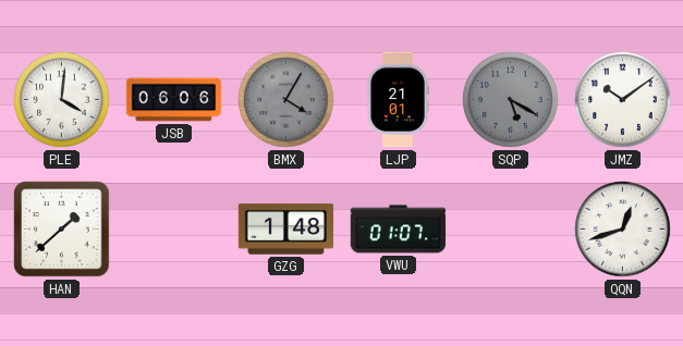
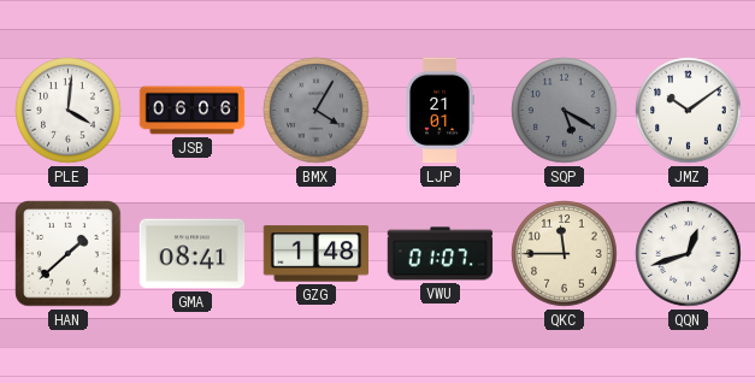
GMA: none -> 08:41
QKC: none -> 11:45
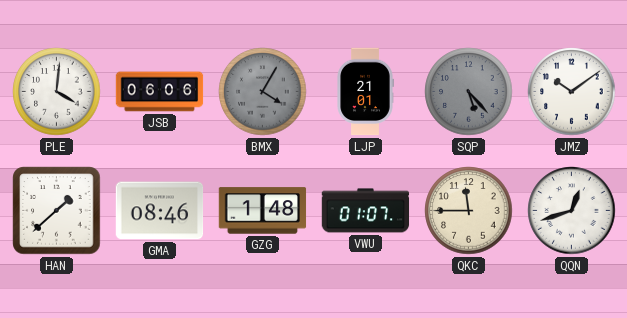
SQP: 5:20 -> 5:23
GMA: 08:41 -> 08:46
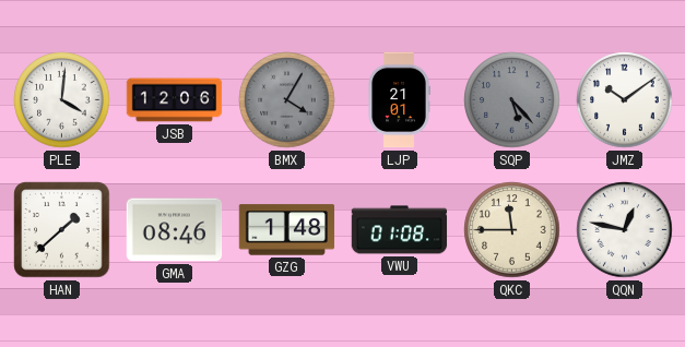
JSB: 06:06 -> 12:06
VWU: 01:07 -> 01:08
QQN: 12:42 -> 12:47
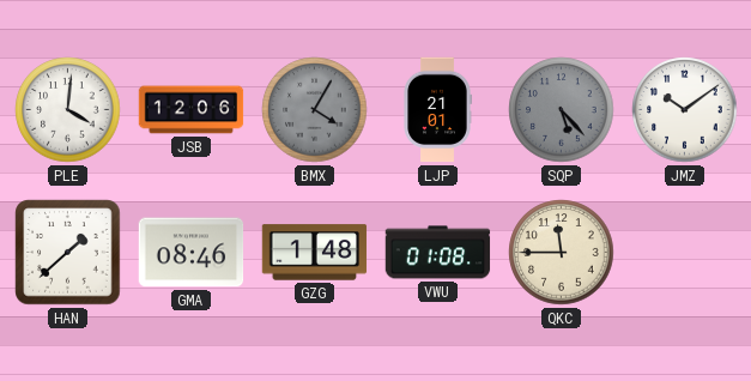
QQN: 12:47 -> none
